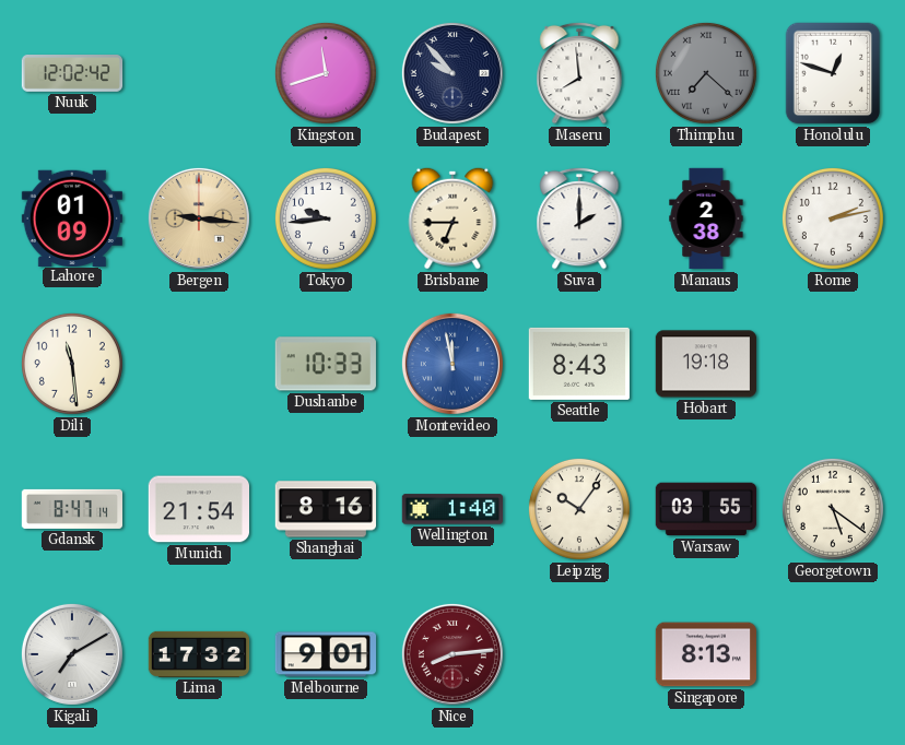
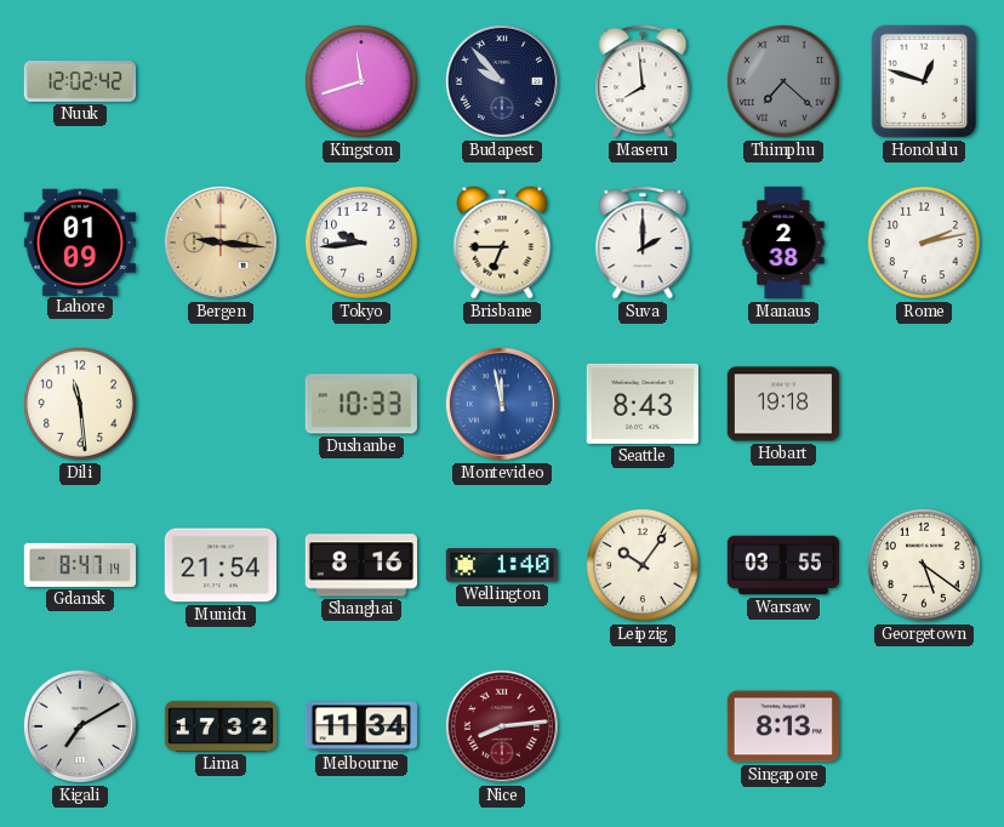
Melbourne: 9:01 -> 11:34
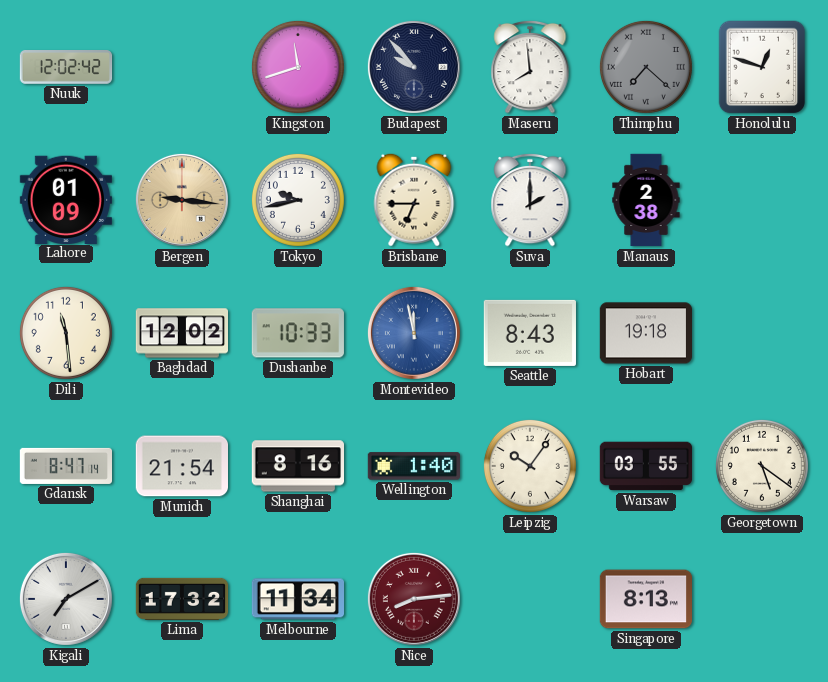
Tokyo: 9:44 -> 9:43
Rome: 2:13 -> none
Baghdad: none -> 12:02
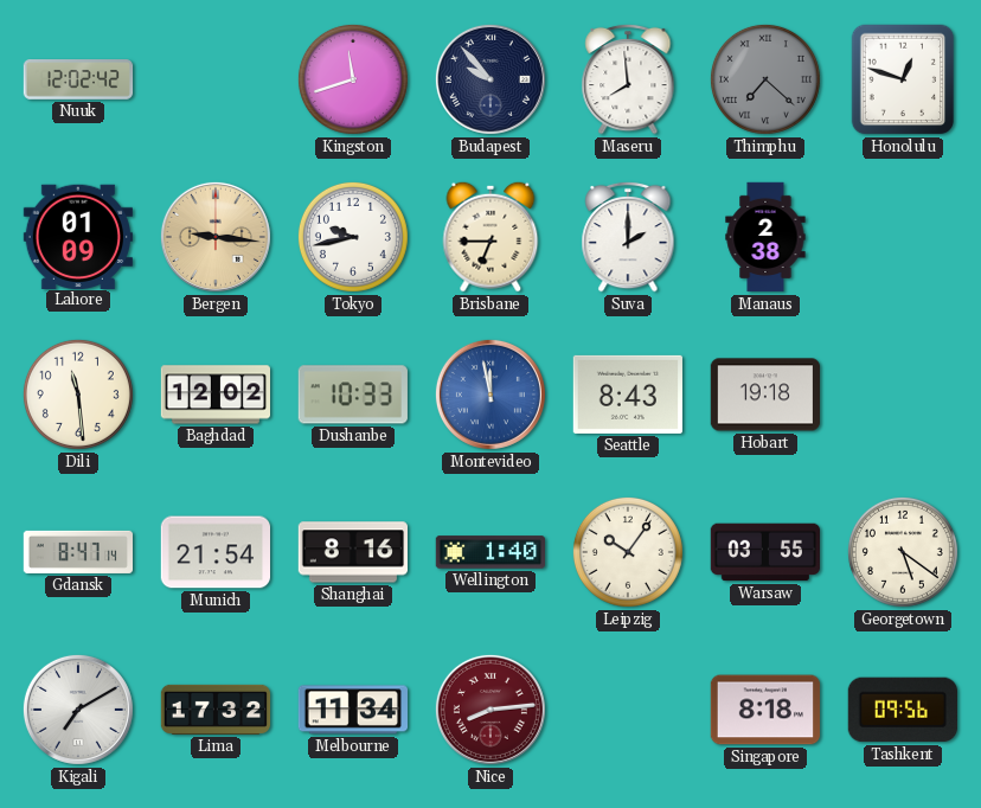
Singapore: 8:13 -> 8:18
Tashkent: none -> 09:56
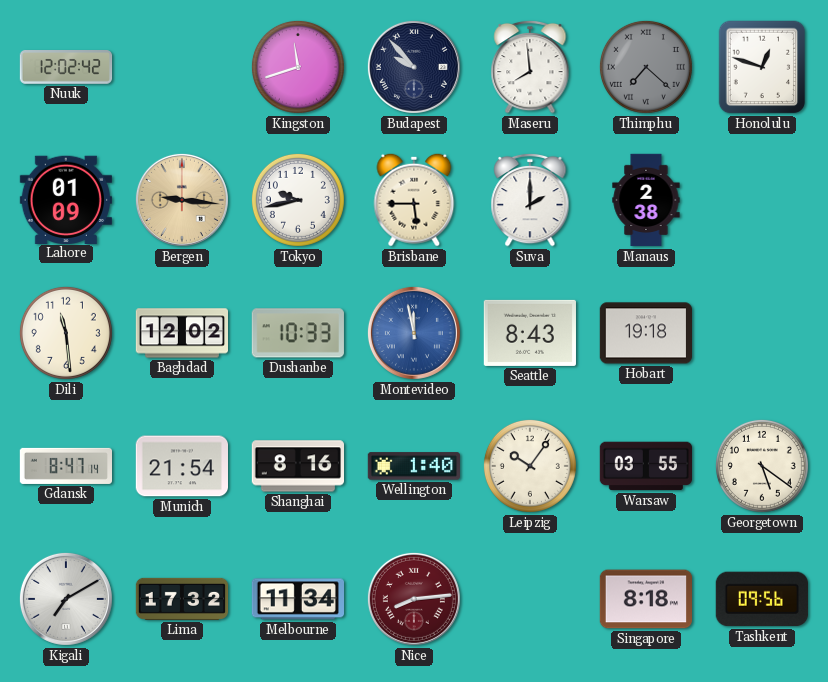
Brisbane: 6:45 -> 5:45
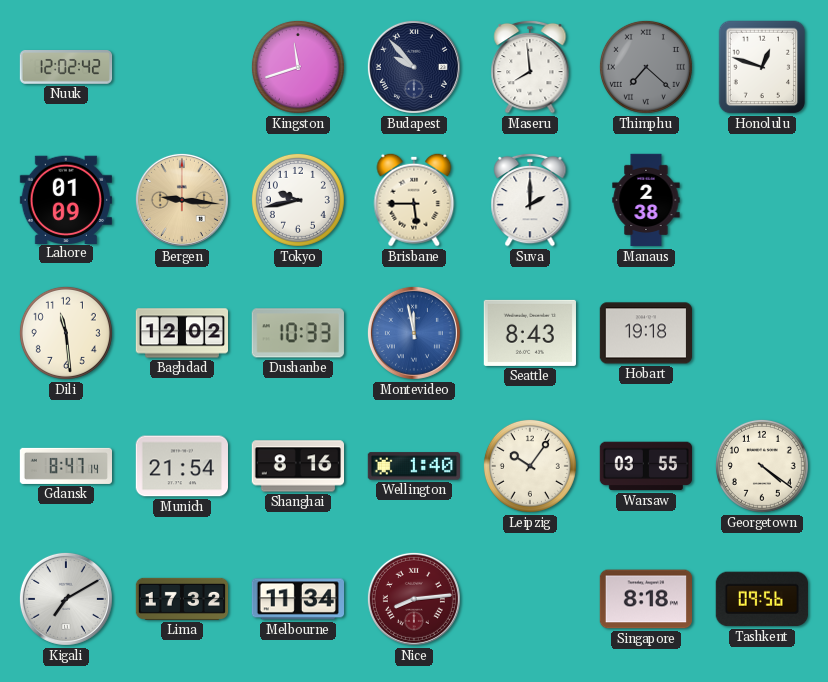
Georgetown: 5:21 -> 4:21
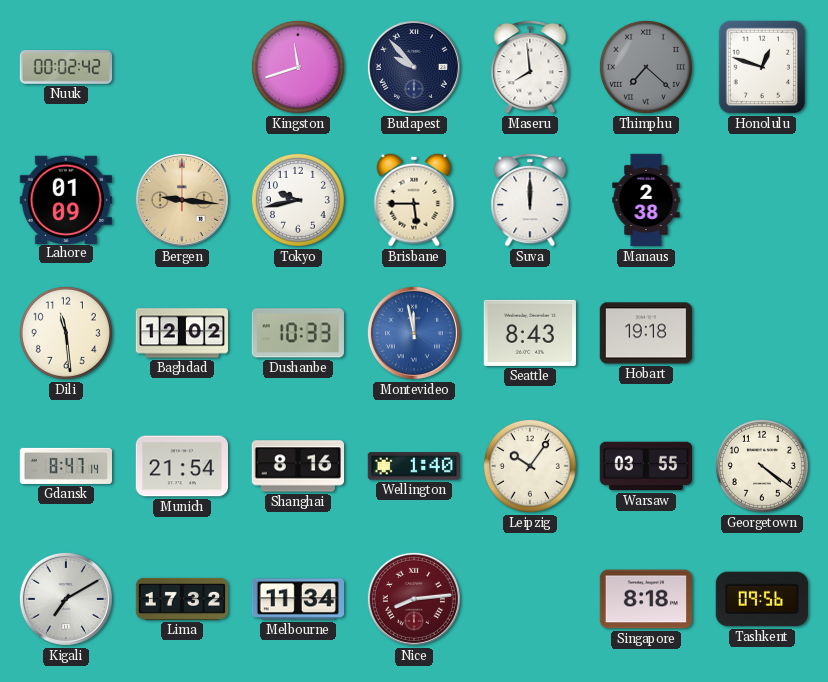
Nuuk: 12:02 -> 00:02
Suva: 2:00 -> 12:00
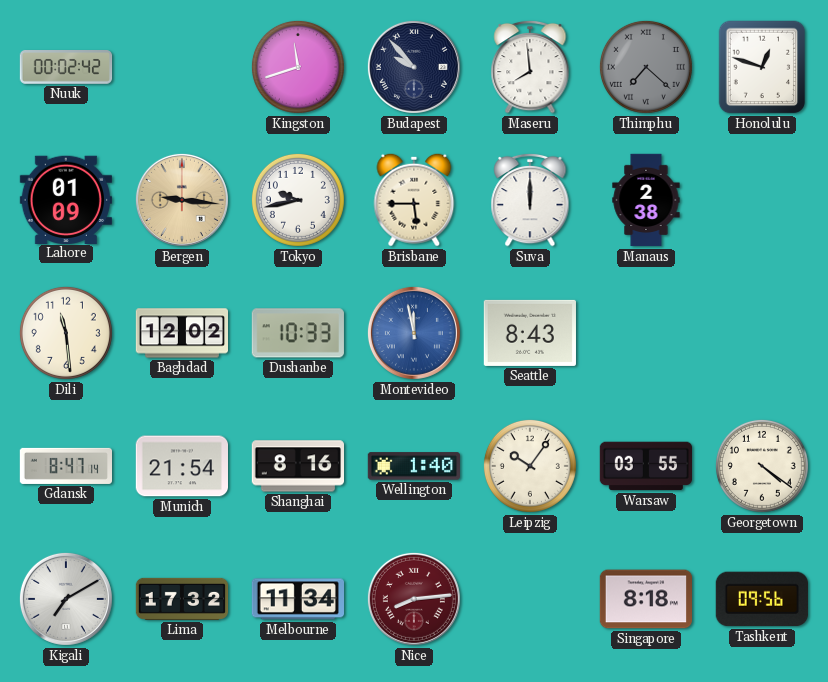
Hobart: 19:18 -> none
